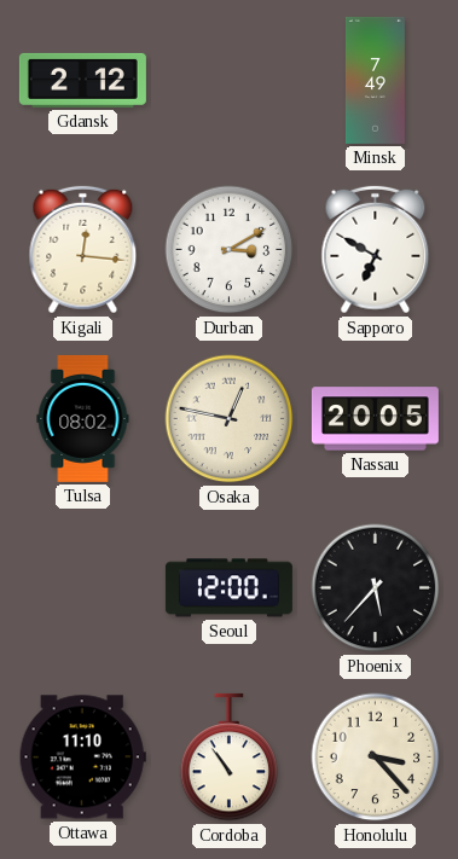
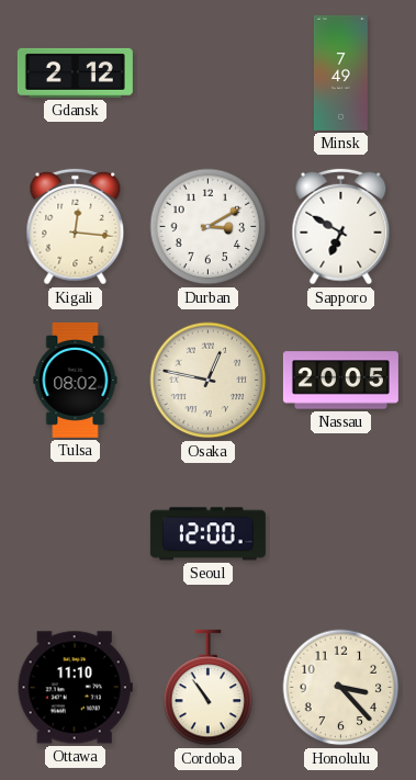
Phoenix: 5:37 -> none
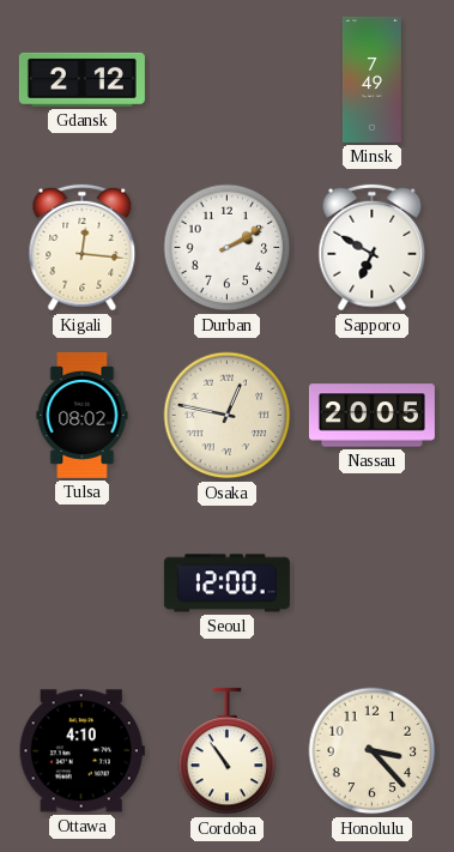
Durban: 3:10 -> 2:10
Ottawa: 11:10 -> 4:10
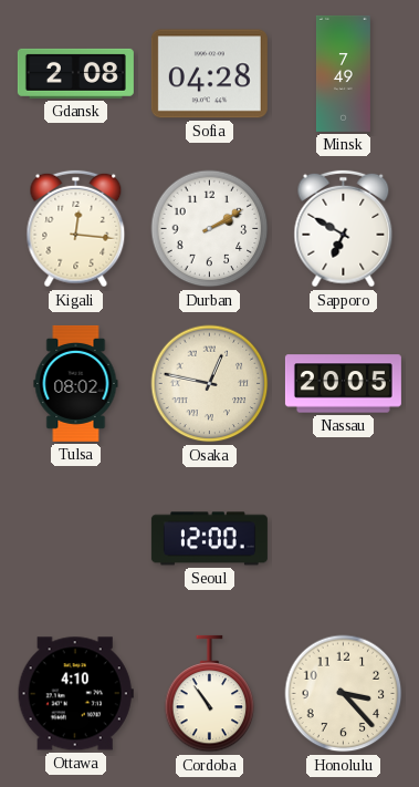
Gdansk: 2:12 -> 2:08
Sofia: none -> 04:28
